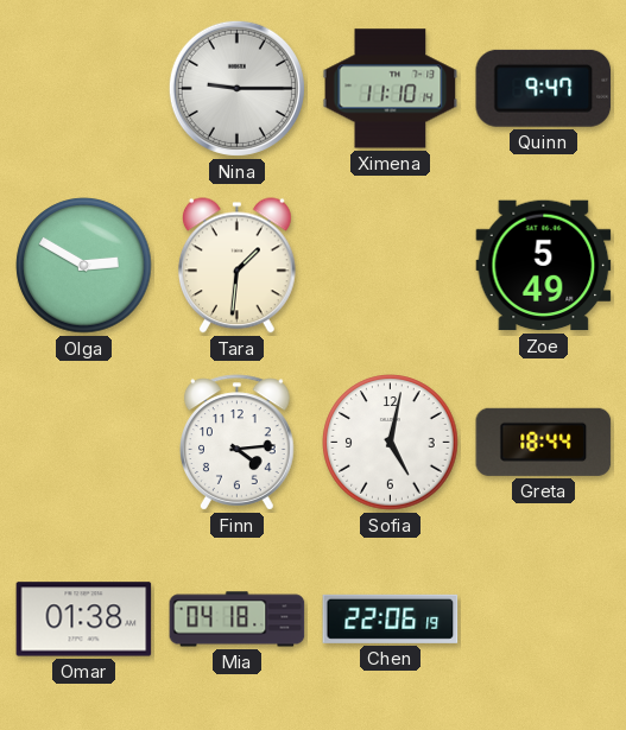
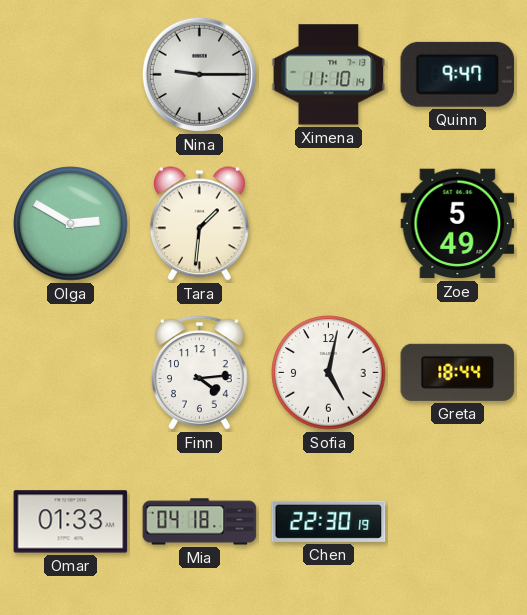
Omar: 01:38 -> 01:33
Chen: 22:06 -> 22:30
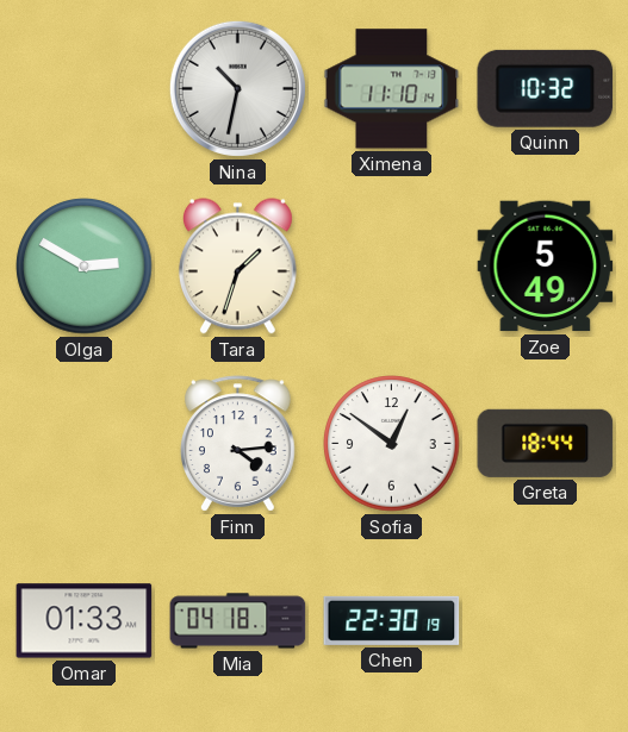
Nina: 9:15 -> 10:32
Quinn: 9:47 -> 10:32
Tara: 1:31 -> 1:33
Sofia: 5:02 -> 12:51
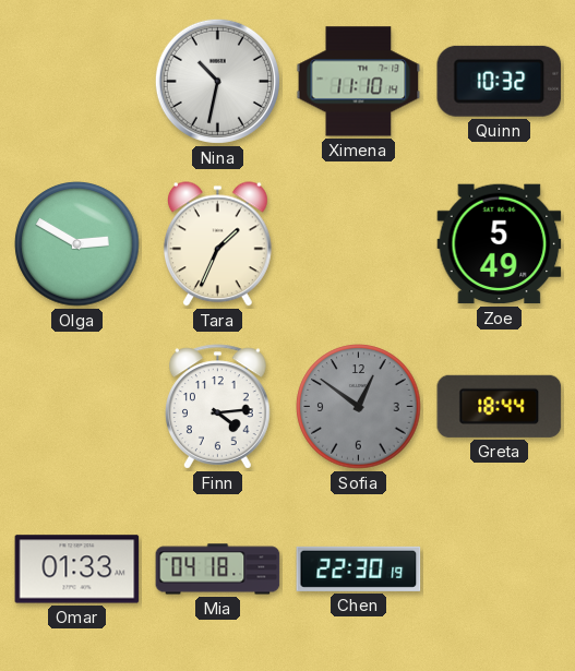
Tara: 1:33 -> 1:34
Sofia dial: white -> grey
